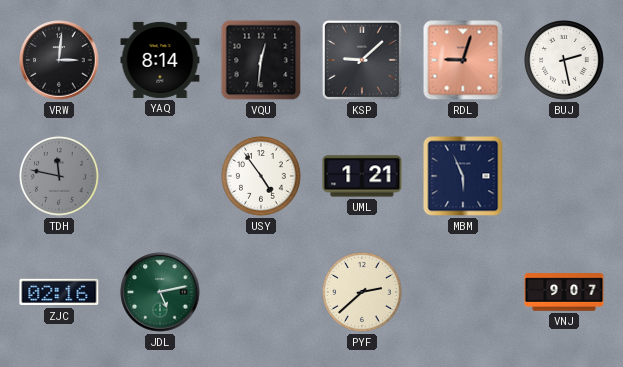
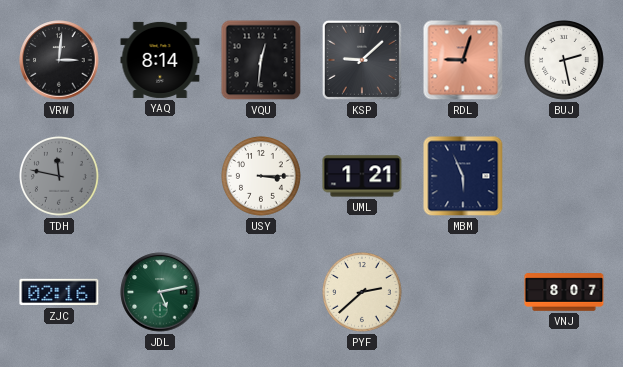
USY: 4:54 -> 3:15
VNJ: 9:07 -> 8:07
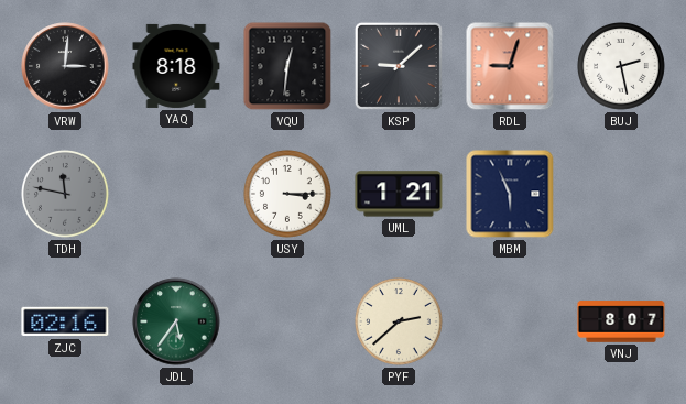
YAQ: 8:14 -> 8:18
JDL: 5:13 -> 5:36
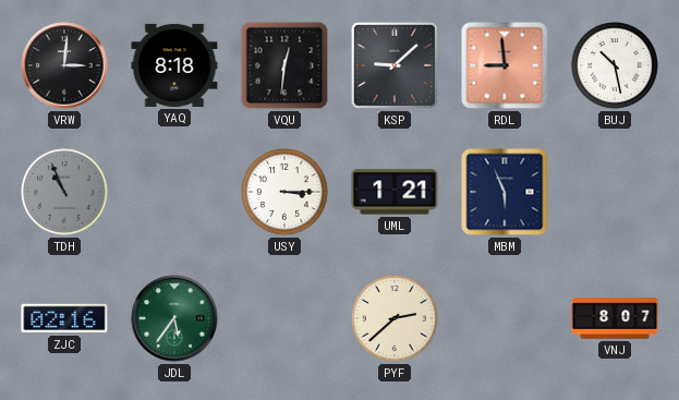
RDL: 9:03 -> 8:59
BUJ: 2:28 -> 10:28
TDH: 11:47 -> 10:56
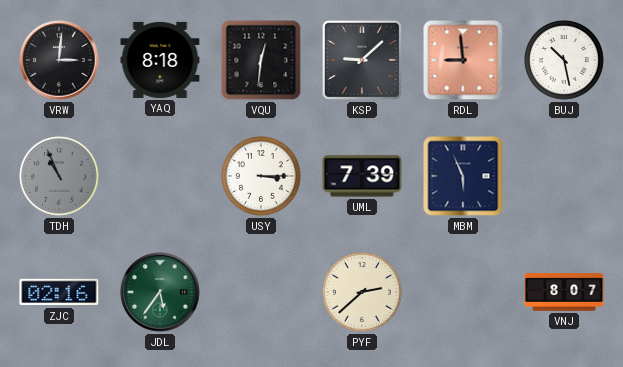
UML: 1:21 -> 7:39
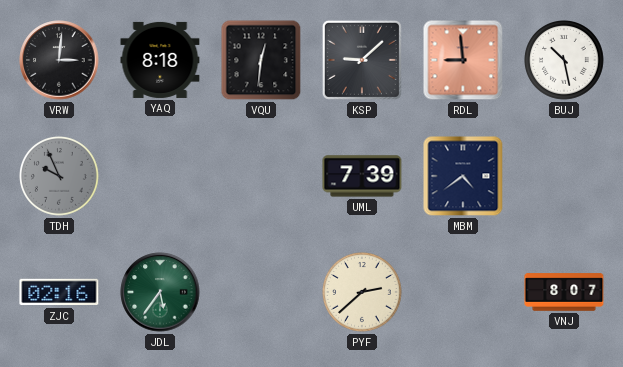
TDH: 10:56 -> 9:56
USY: 3:15 -> none
MBM: 5:56 -> 4:39
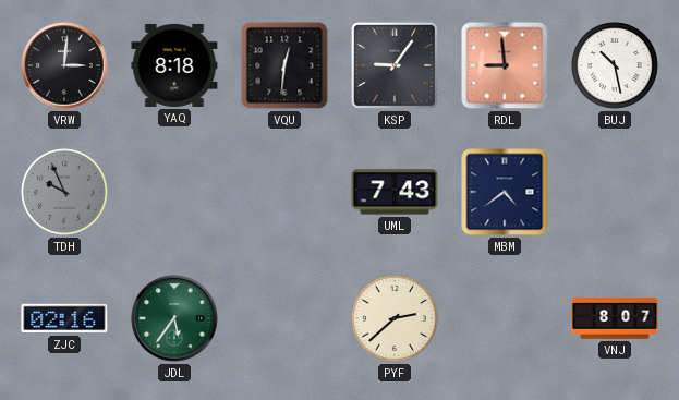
KSP: 9:08 -> 9:06
UML: 7:39 -> 7:43
